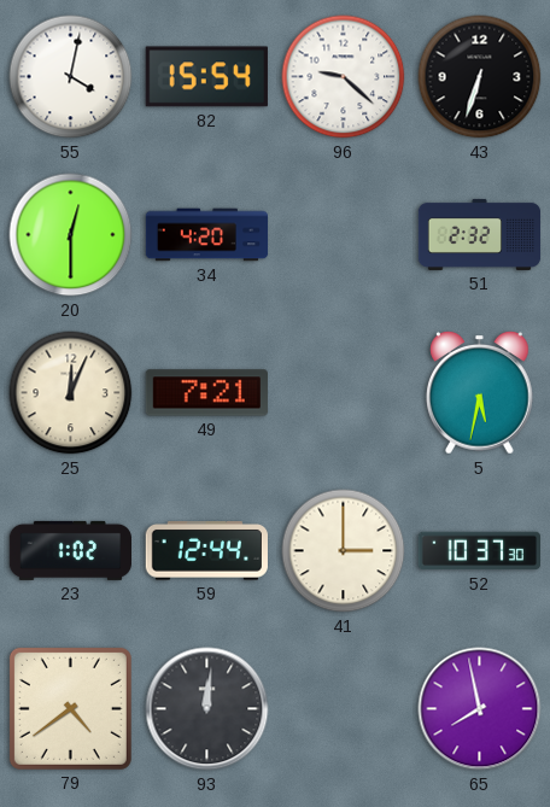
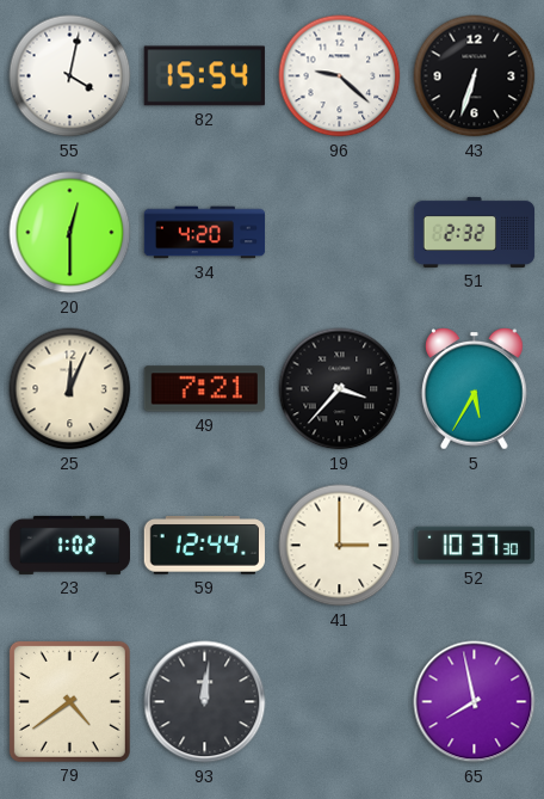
19: none -> 3:37
5: 5:32 -> 5:35
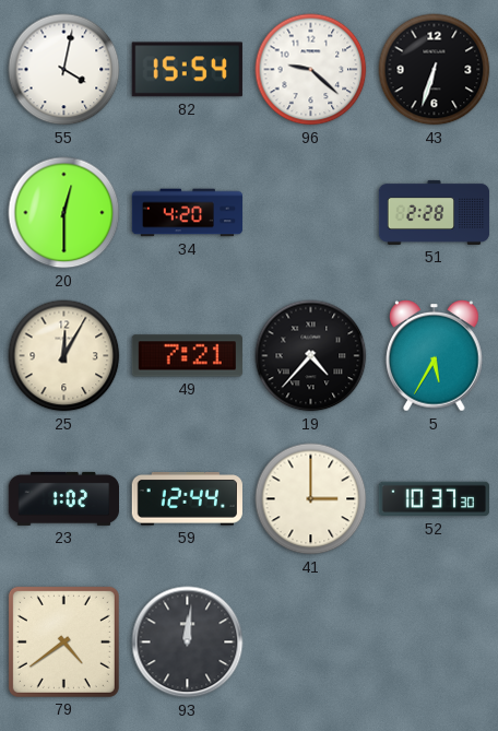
51: 2:32 -> 2:28
25: 12:04 -> 12:05
19: 3:37 -> 4:37
65: 7:58 -> none
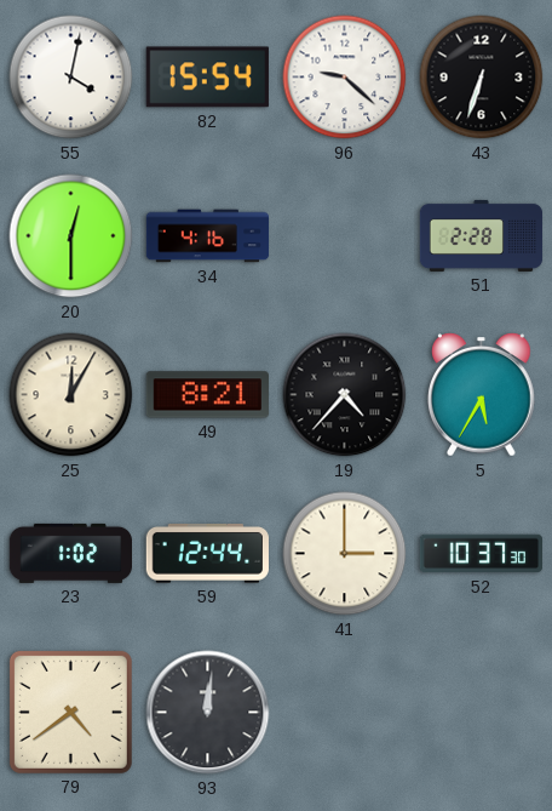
34: 4:20 -> 4:16
49: 7:21 -> 8:21
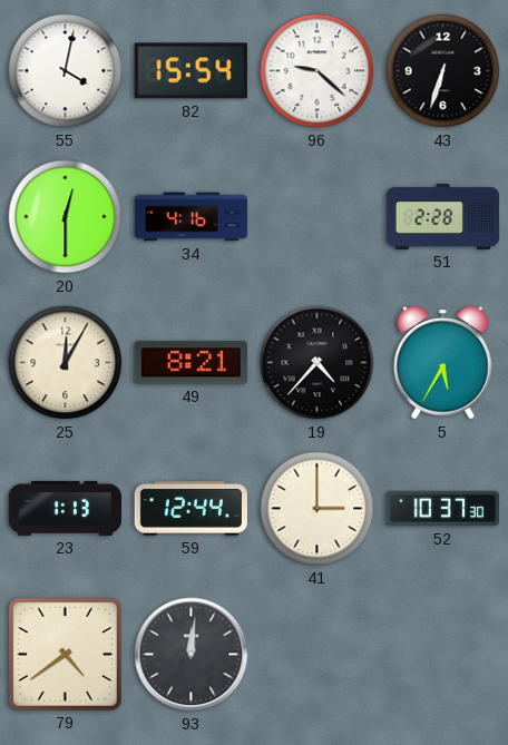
23: 1:02 -> 1:13
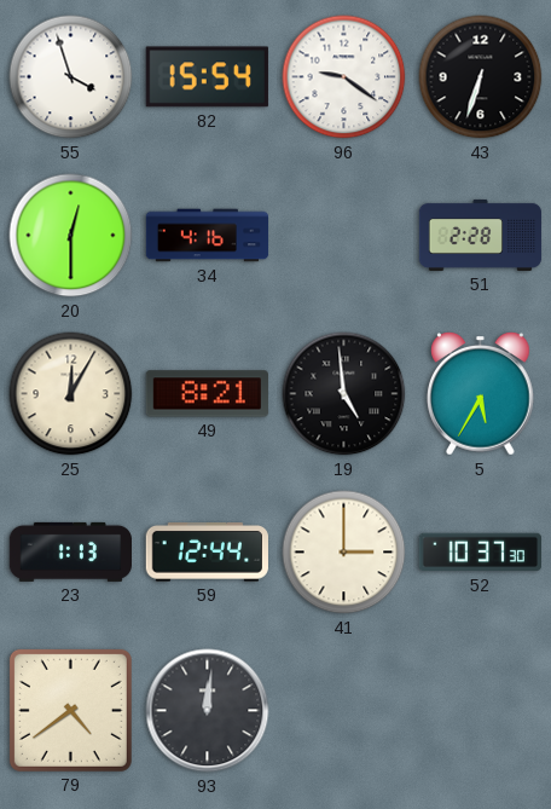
55: 4:02 -> 3:57
96: 9:22 -> 9:21
19: 4:37 -> 4:59
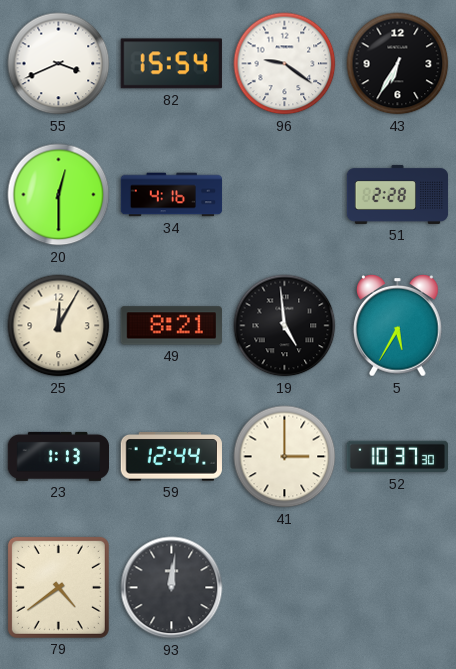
55: 3:57 -> 3:41
43: 6:33 -> 6:35
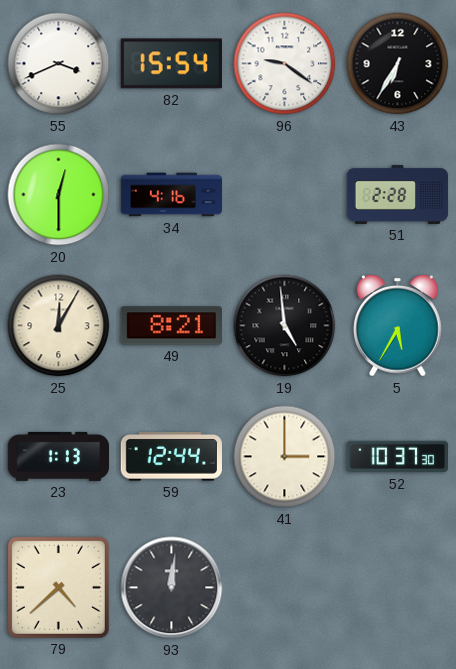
79: 4:39 -> 4:38
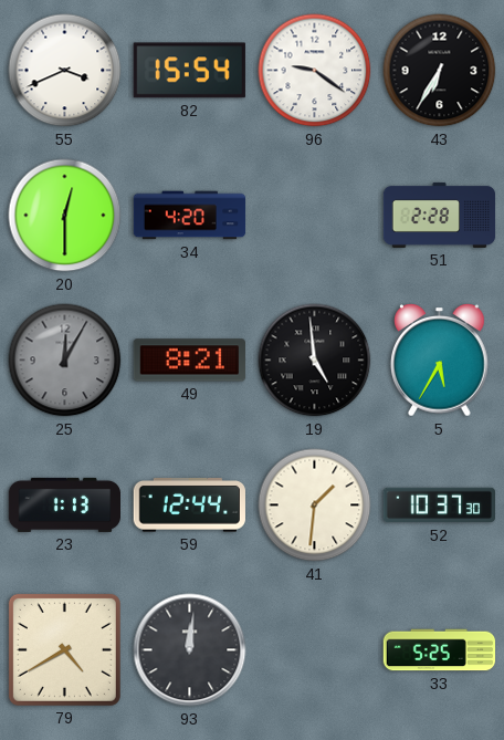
34: 4:16 -> 4:20
25 dial: cream -> grey
41: 3:00 -> 1:31
79: 4:38 -> 4:40
33: none -> 5:25
